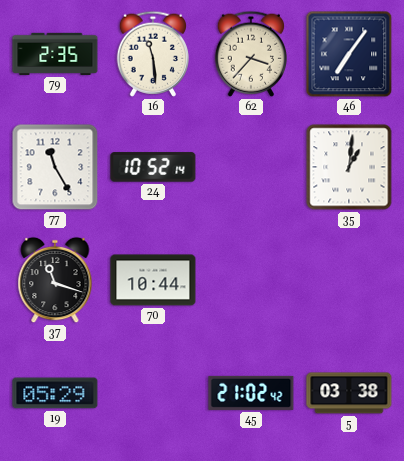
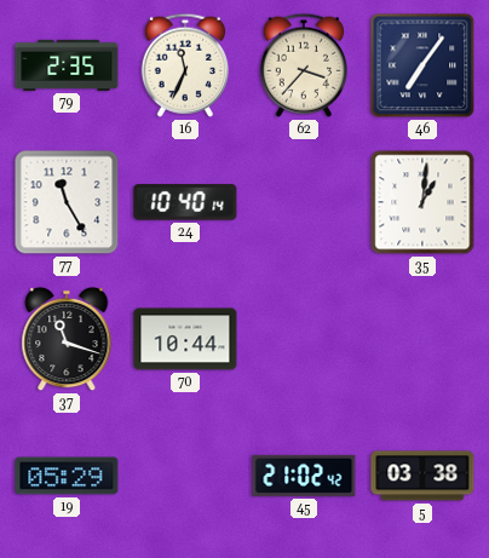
16: 11:29 -> 11:34
24: 10:52 -> 10:40
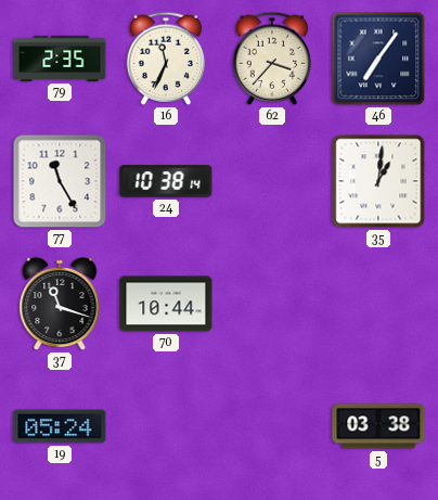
24: 10:40 -> 10:38
19: 05:29 -> 05:24
45: 21:02 -> none
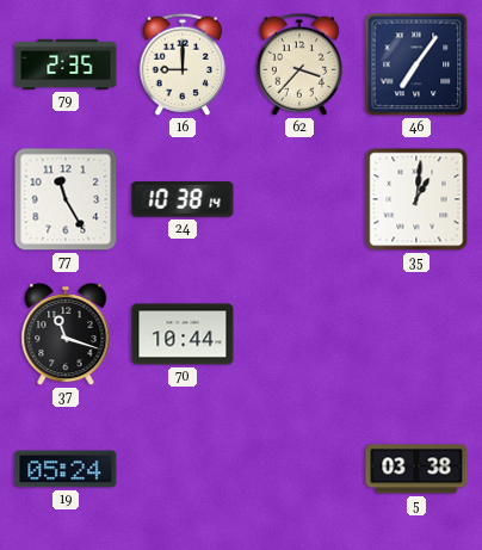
16: 11:34 -> 9:00
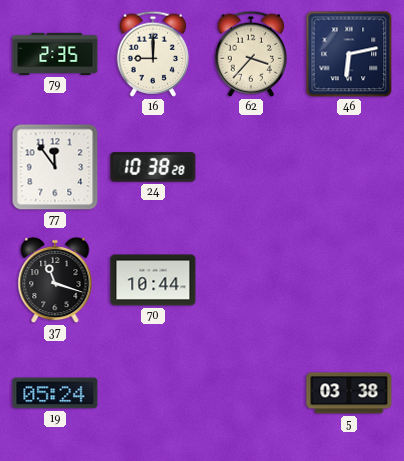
46: 7:06 -> 6:13
77: 11:25 -> 11:54
24: 10:38:14 -> 10:38:28
35: 1:01 -> none
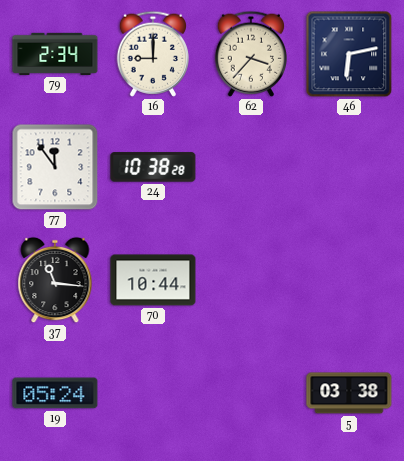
79: 2:35 -> 2:34
37: 11:18 -> 11:16
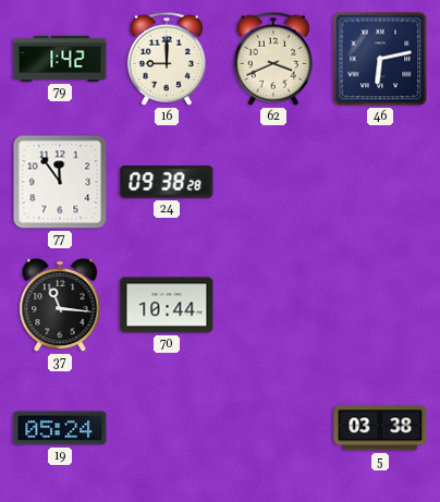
79: 2:34 -> 1:42
62: 3:37 -> 3:41
24: 10:38 -> 09:38
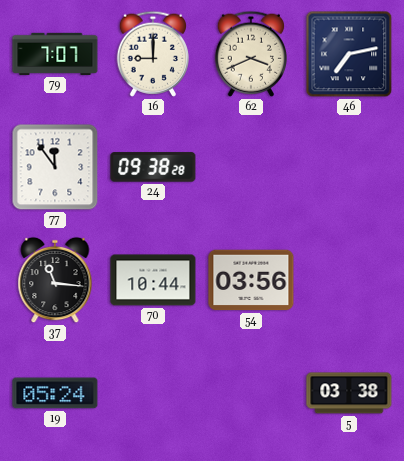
79: 1:42 -> 7:07
46: 6:13 -> 7:13
54: none -> 03:56
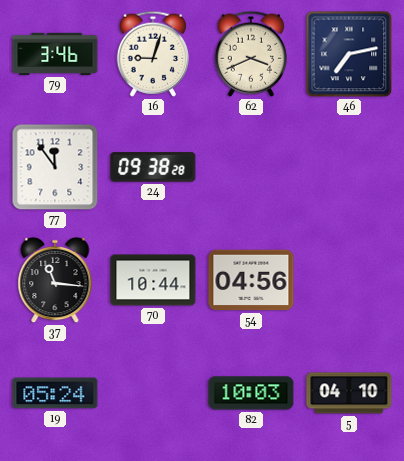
79: 7:07 -> 3:46
16: 9:00 -> 9:03
54: 03:56 -> 04:56
82: none -> 10:03
5: 03:38 -> 04:10
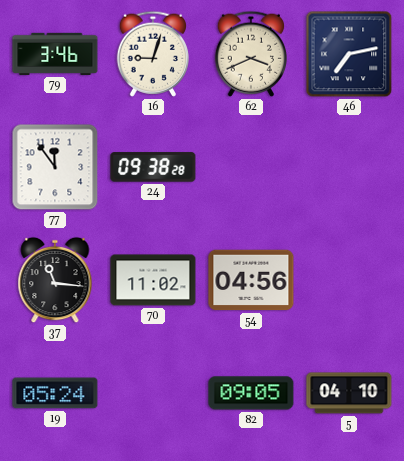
70: 10:44 -> 11:02
82: 10:03 -> 09:05
